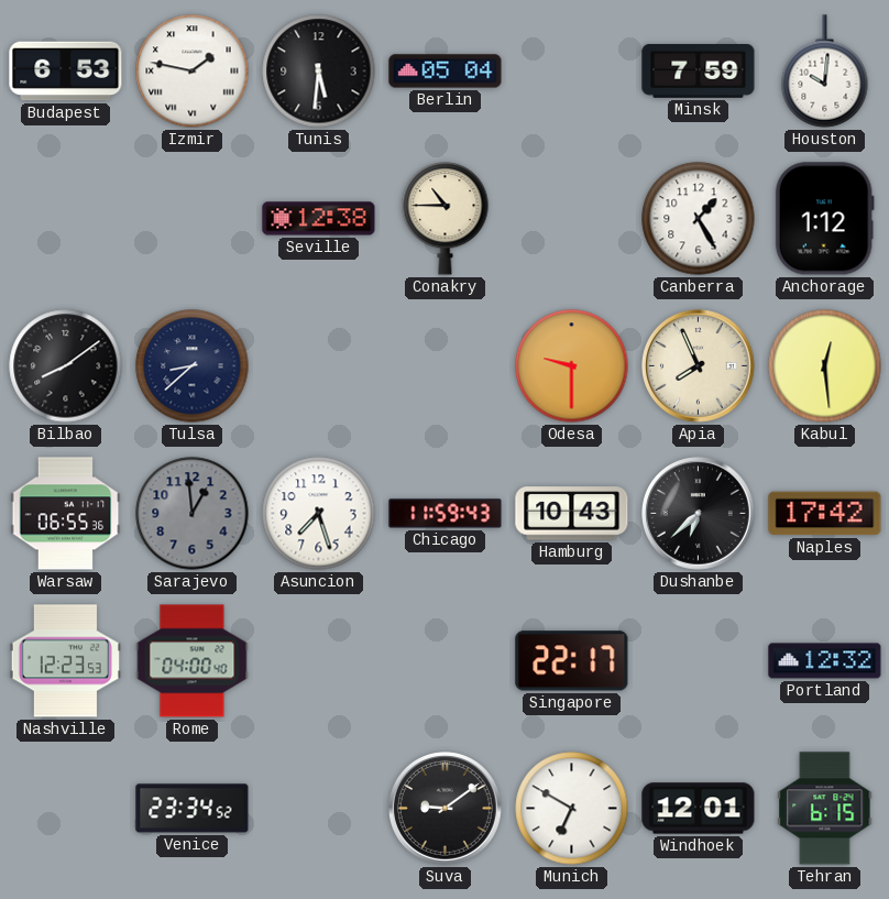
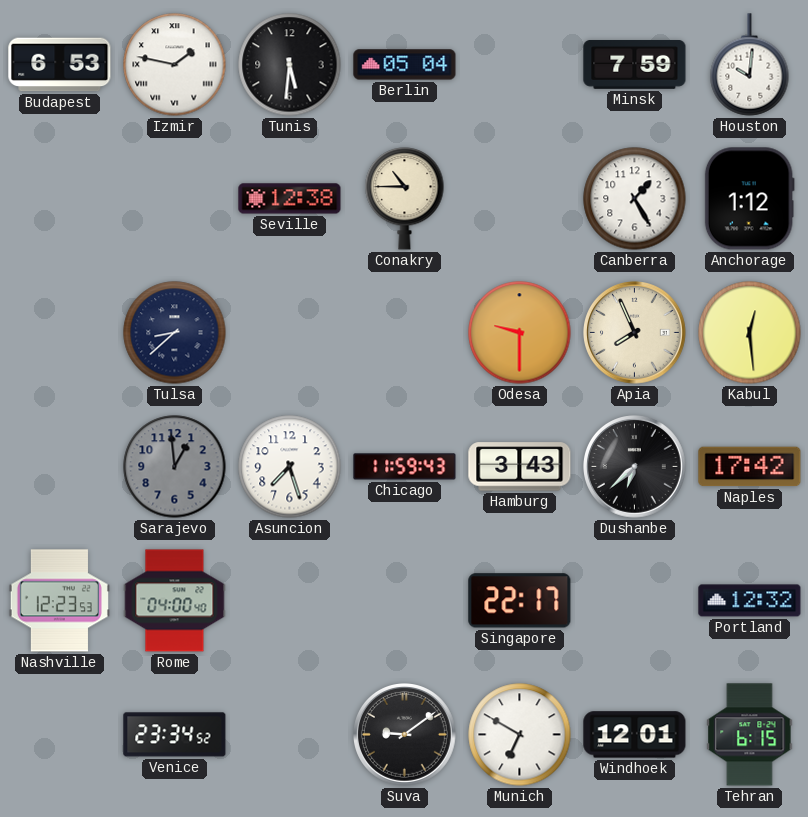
Bilbao: 8:09 -> none
Warsaw: 06:55 -> none
Hamburg: 10:43 -> 3:43
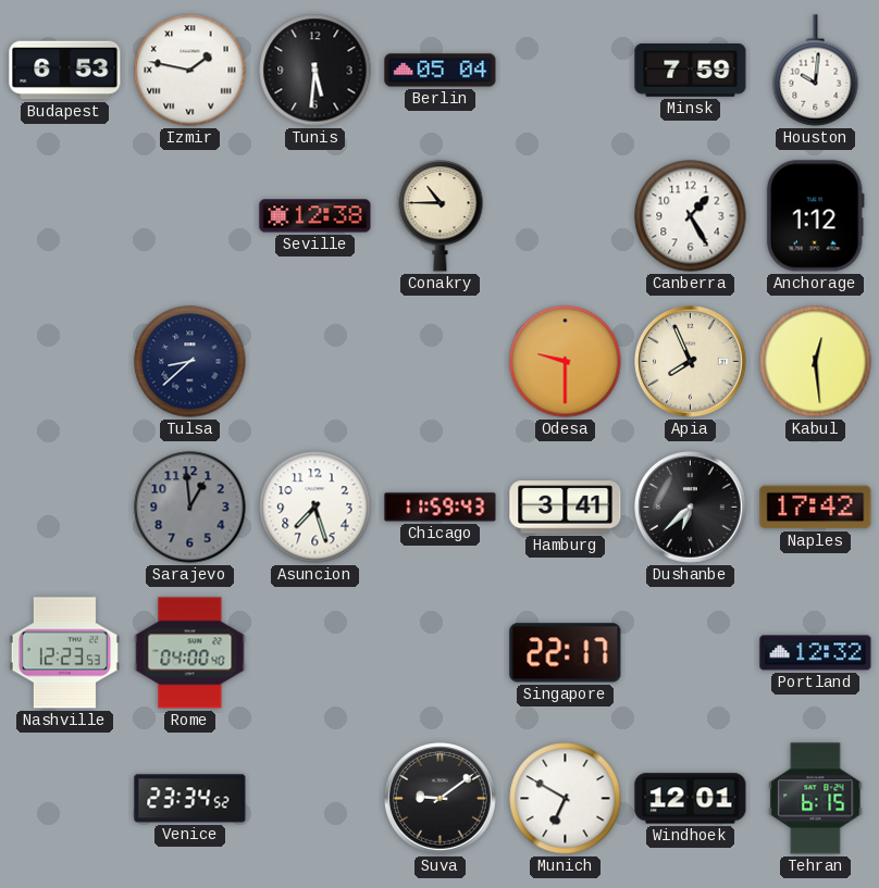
Hamburg: 3:43 -> 3:41
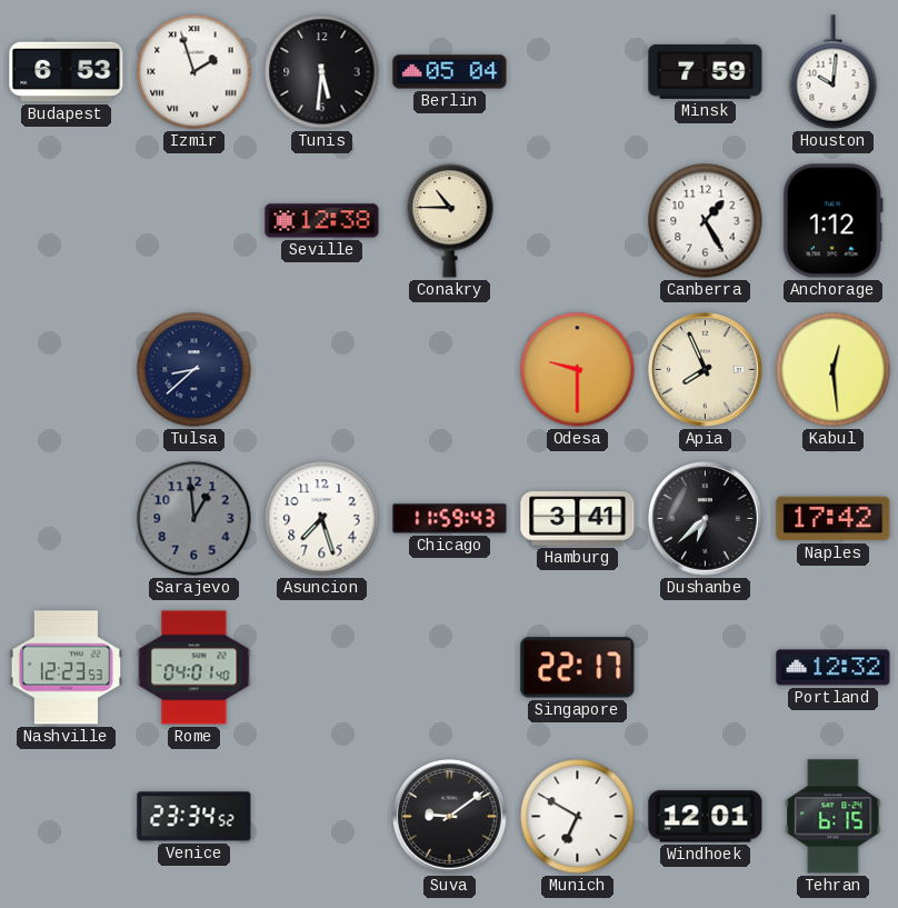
Izmir: 1:47 -> 1:57
Rome: 04:00 -> 04:01
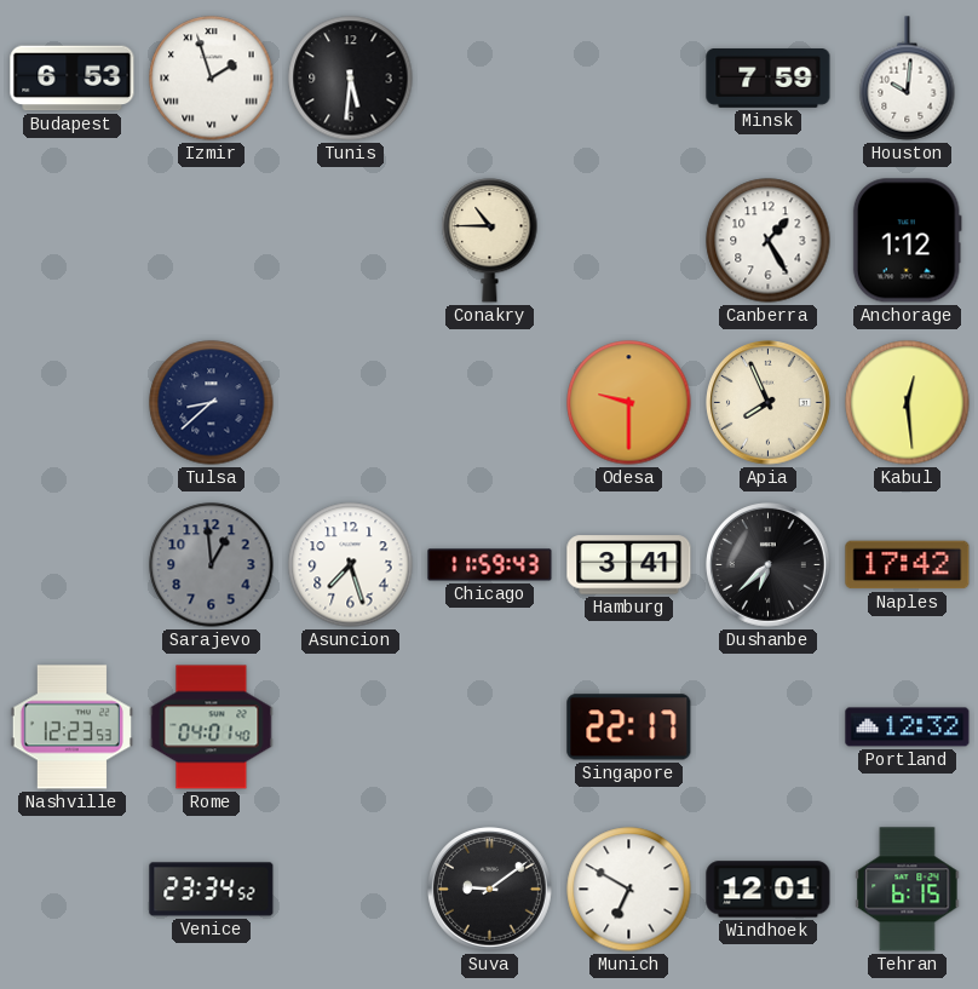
Berlin: 05:04 -> none
Seville: 12:38 -> none
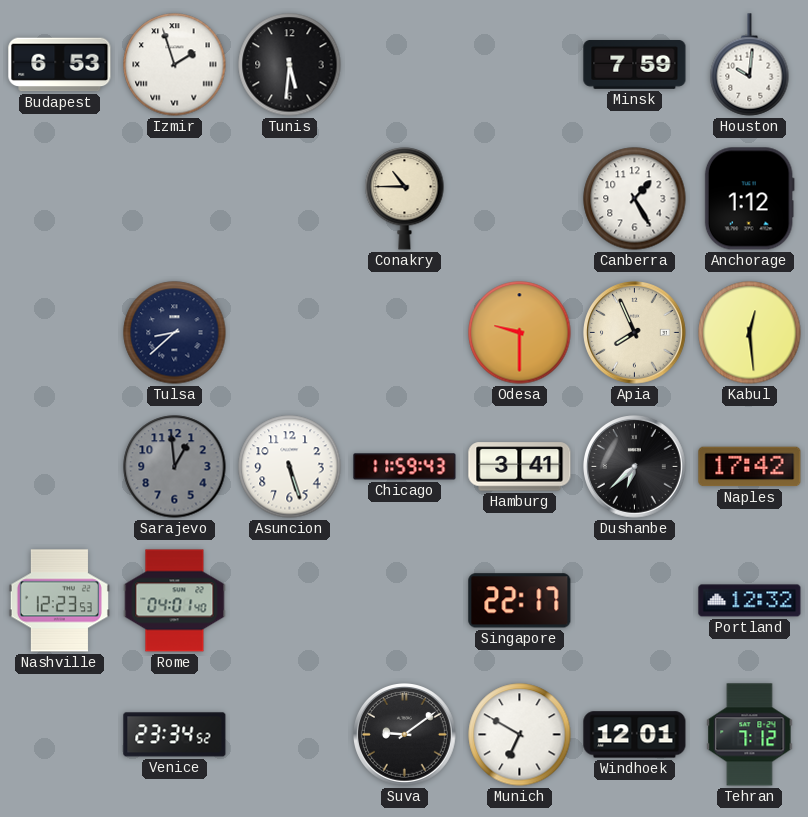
Asuncion: 7:27 -> 5:27
Tehran: 6:15 -> 7:12
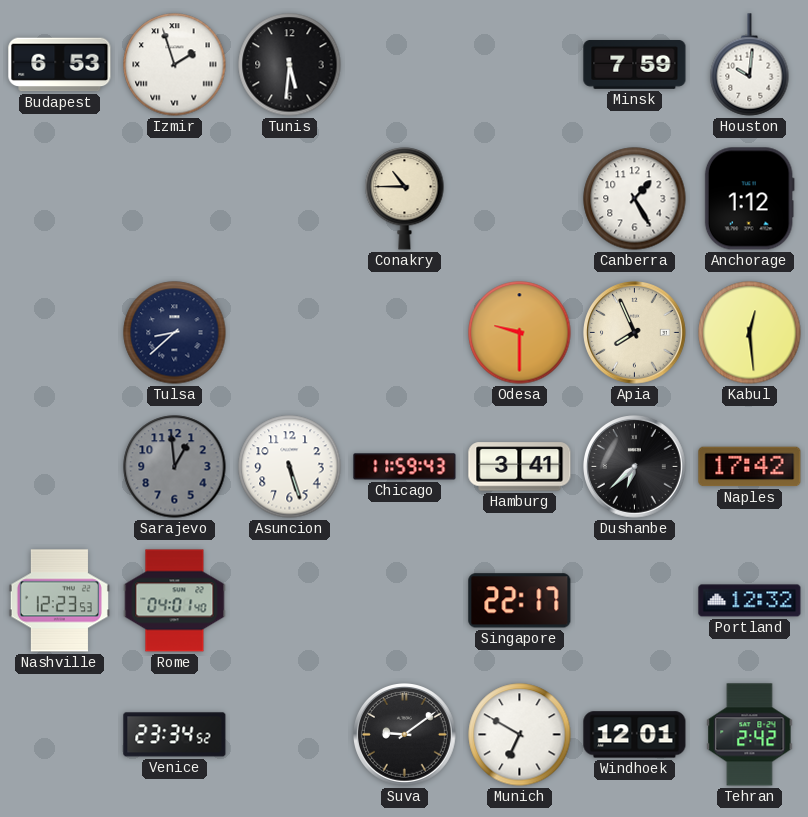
Tehran: 7:12 -> 2:42
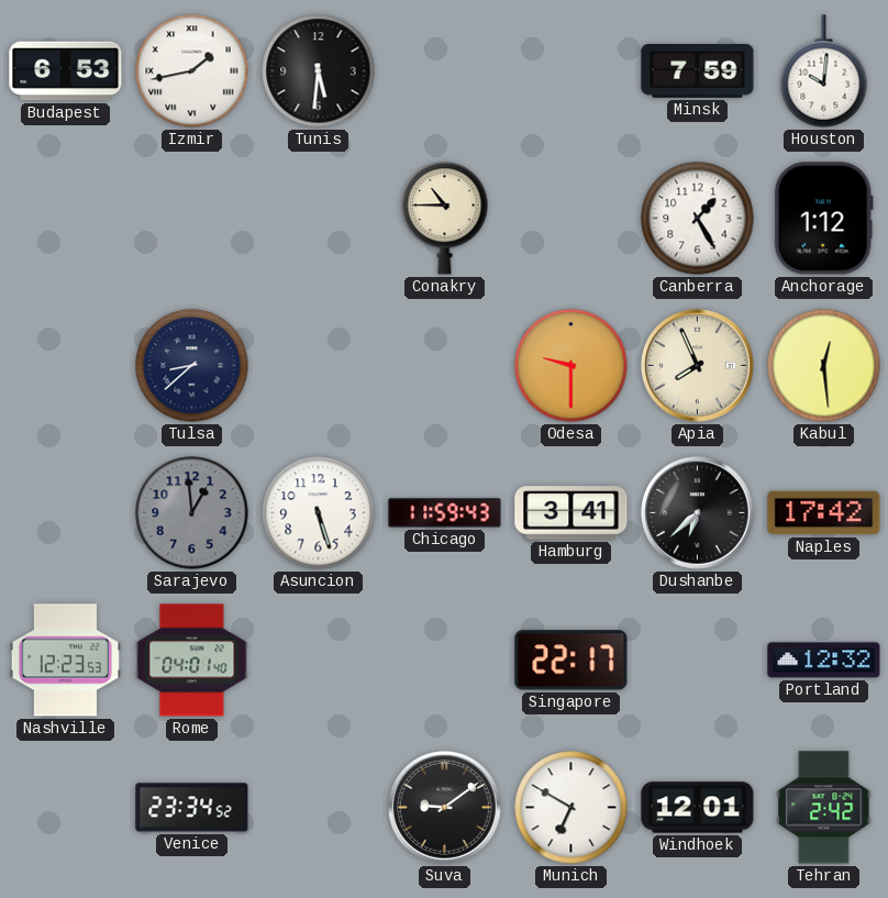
Izmir: 1:57 -> 1:43
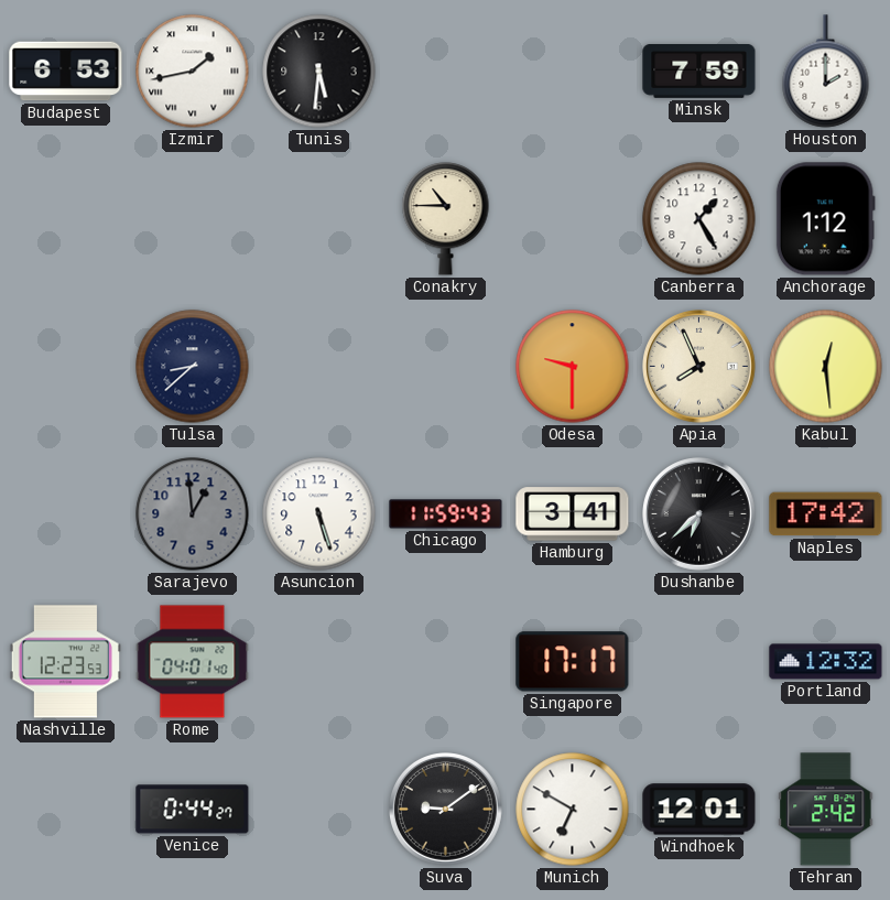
Houston: 10:01 -> 2:00
Singapore: 22:17 -> 17:17
Venice: 23:34 -> 0:44
